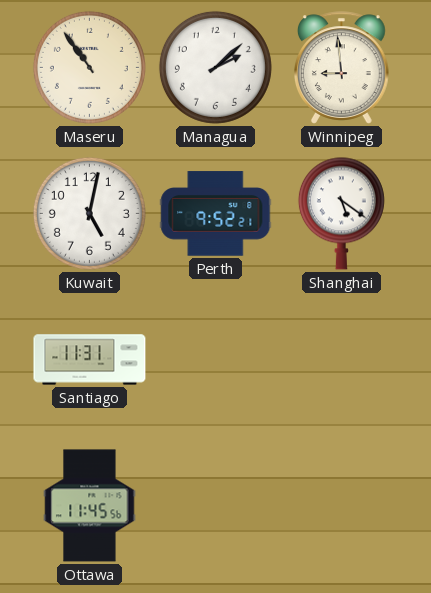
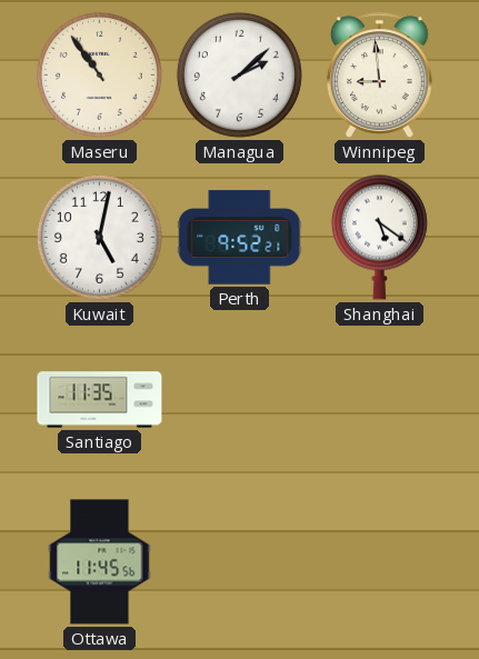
Santiago: 11:31 -> 11:35
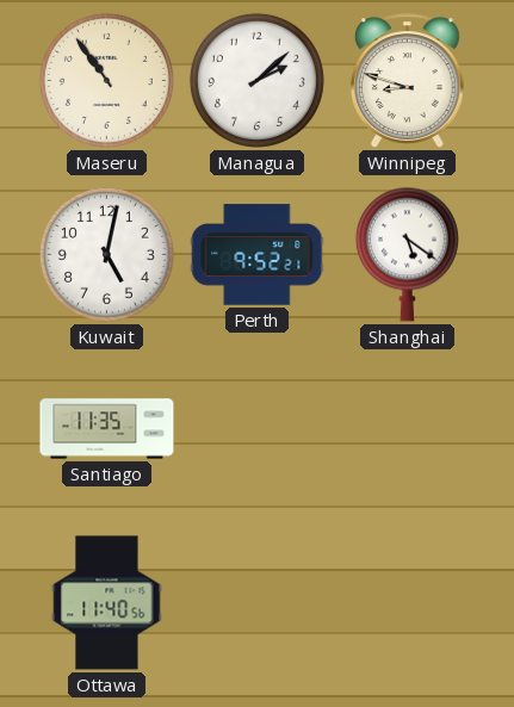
Winnipeg: 8:59 -> 8:48
Ottawa: 11:45 -> 11:40
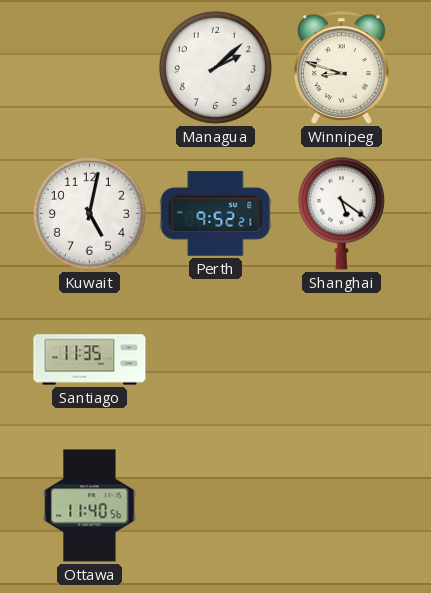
Maseru: 10:54 -> none
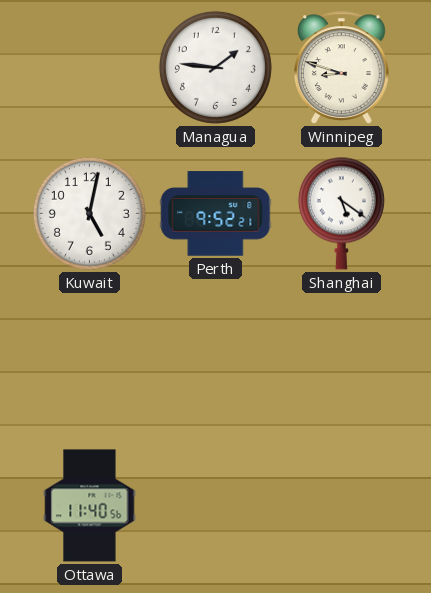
Managua: 2:08 -> 1:46
Santiago: 11:35 -> none
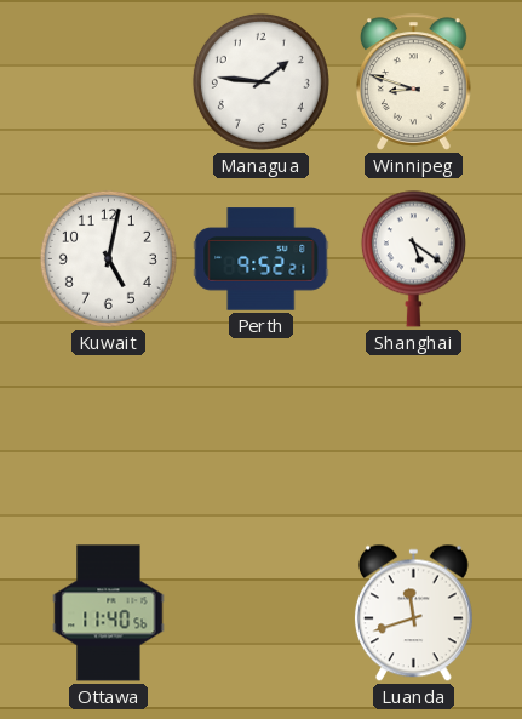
Luanda: none -> 11:42
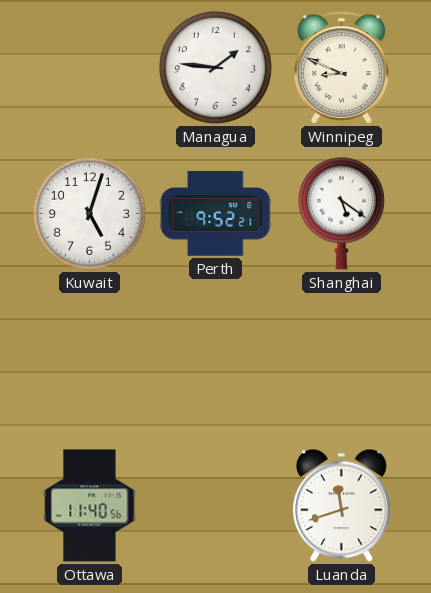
Winnipeg: 8:48 -> 8:49
Kuwait: 5:02 -> 5:03
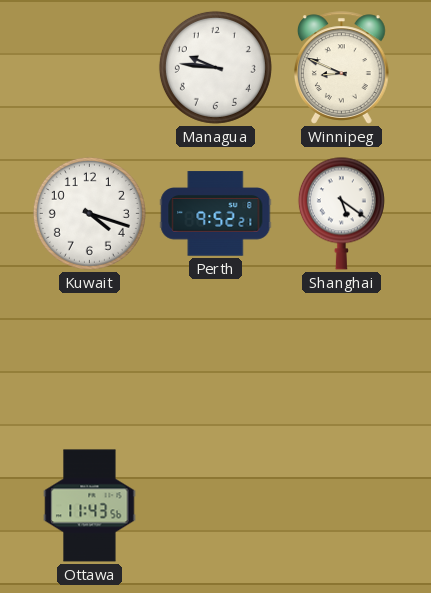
Managua: 1:46 -> 9:46
Kuwait: 5:03 -> 4:18
Ottawa: 11:40 -> 11:43
Luanda: 11:42 -> none
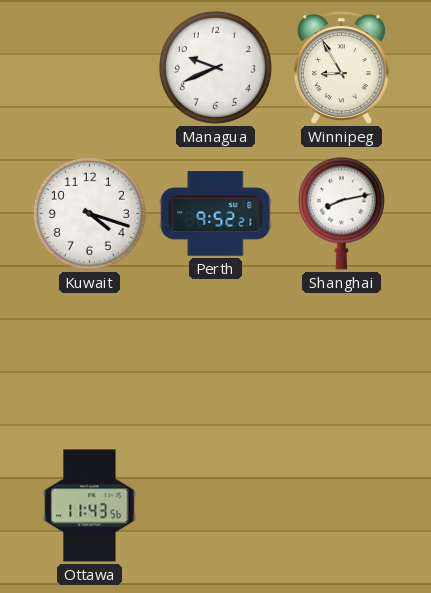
Managua: 9:46 -> 9:41
Winnipeg: 8:49 -> 8:55
Shanghai: 5:21 -> 8:13
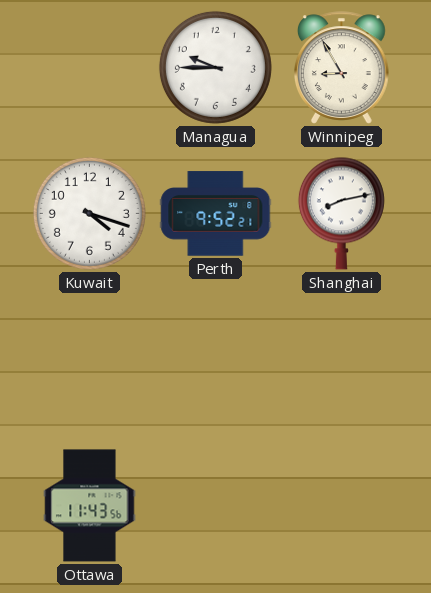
Managua: 9:41 -> 9:45
